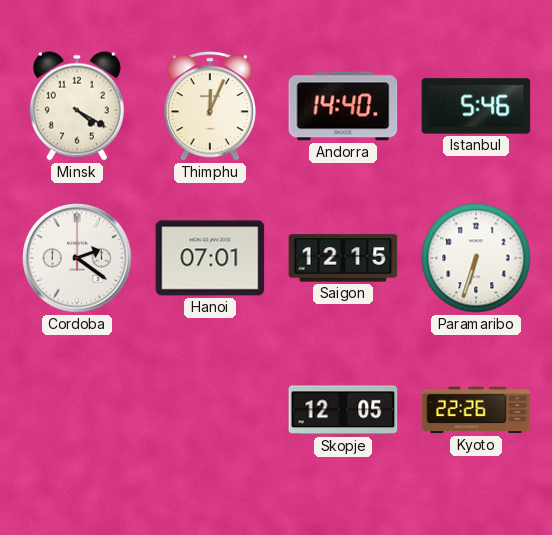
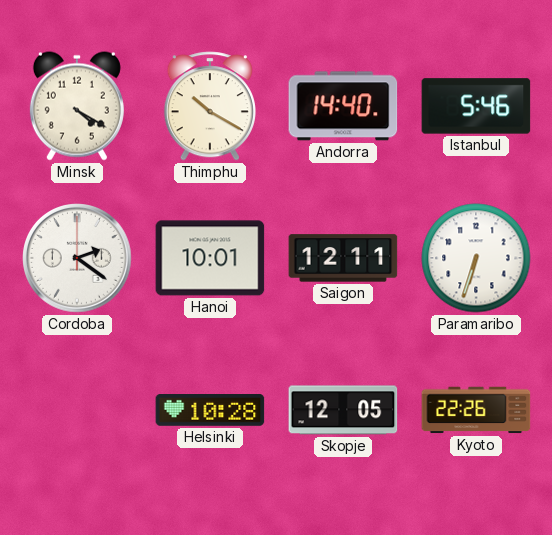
Thimphu: 12:04 -> 10:20
Hanoi: 07:01 -> 10:01
Saigon: 12:15 -> 12:11
Helsinki: none -> 10:28
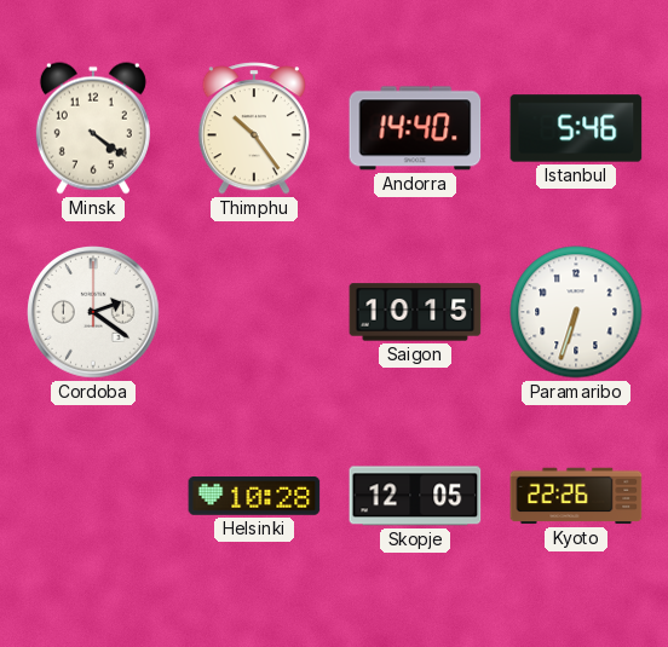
Minsk: 4:20 -> 4:21
Thimphu: 10:20 -> 10:24
Hanoi: 10:01 -> none
Saigon: 12:11 -> 10:15
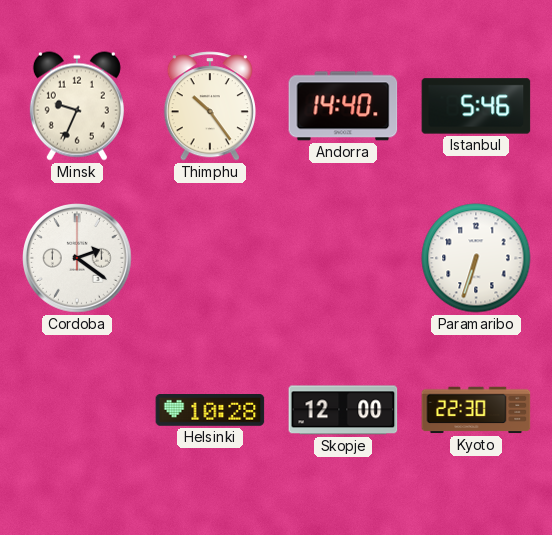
Minsk: 4:21 -> 9:34
Saigon: 10:15 -> none
Skopje: 12:05 -> 12:00
Kyoto: 22:26 -> 22:30
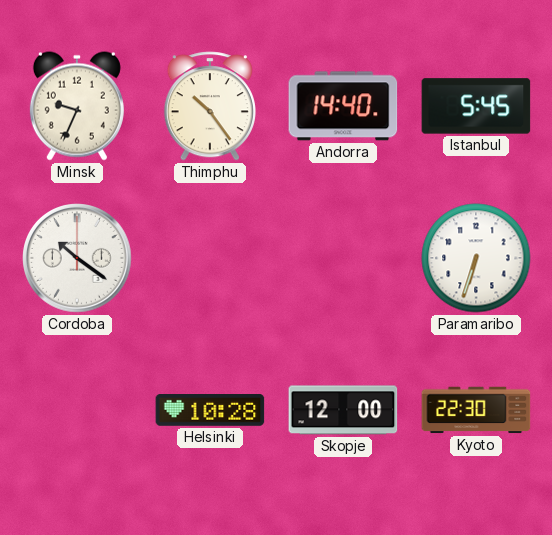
Istanbul: 5:46 -> 5:45
Cordoba: 2:21 -> 10:21
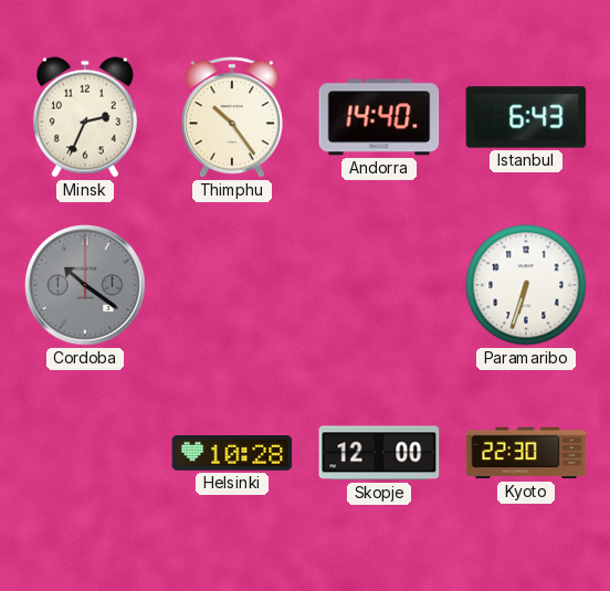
Minsk: 9:34 -> 2:34
Istanbul: 5:45 -> 6:43
Cordoba dial: white -> grey
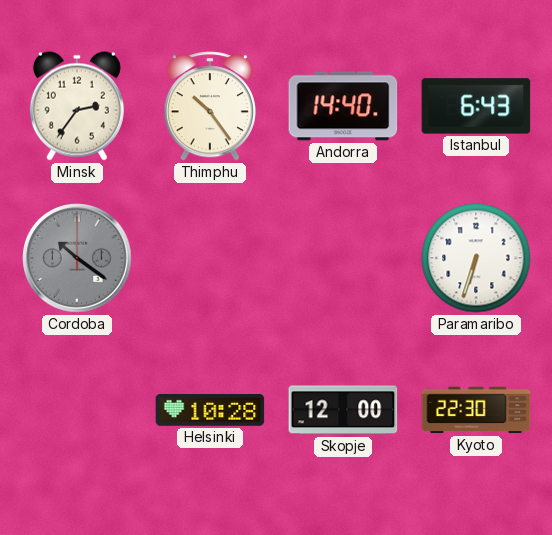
Minsk: 2:34 -> 2:36
